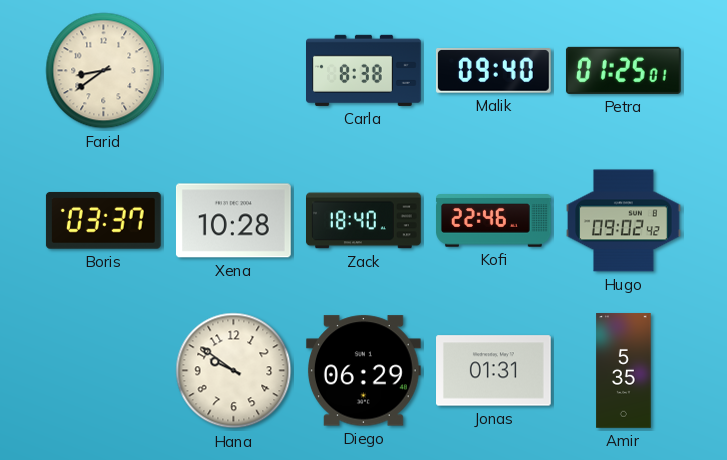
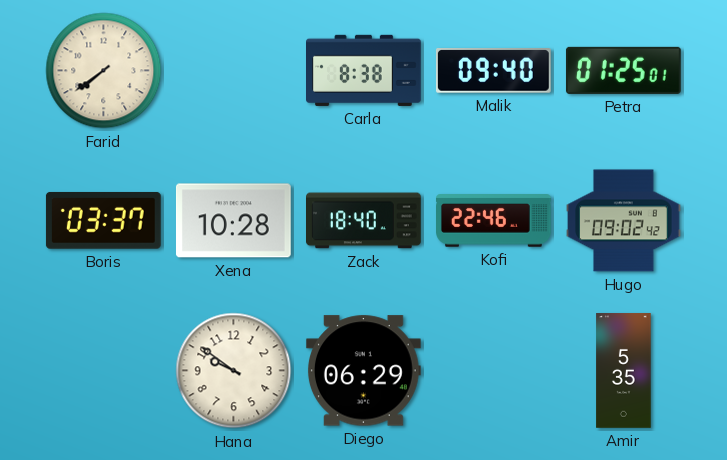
Farid: 8:39 -> 7:39
Jonas: 01:31 -> none
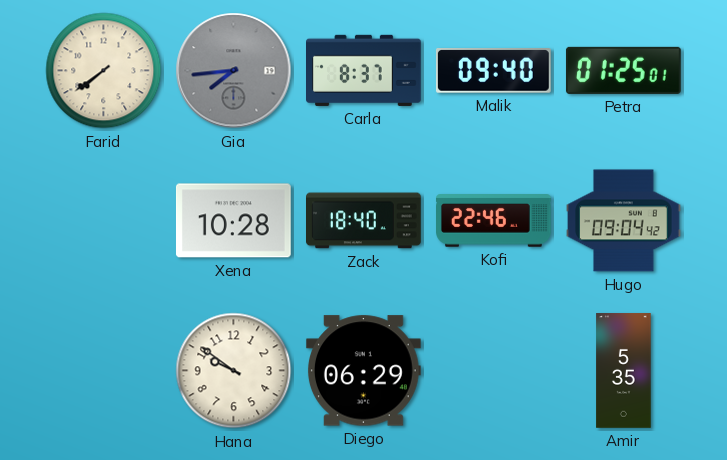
Gia: none -> 7:44
Carla: 8:38 -> 8:37
Boris: 03:37 -> none
Hugo: 09:02 -> 09:04
